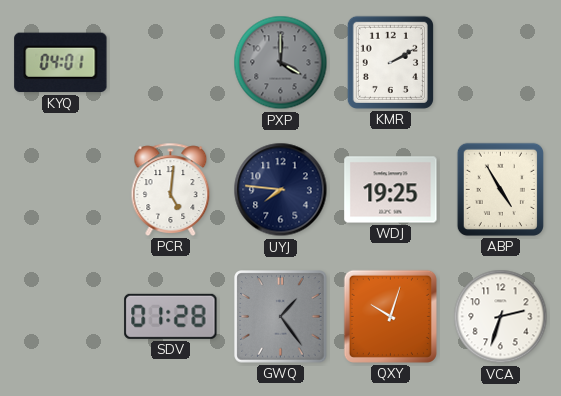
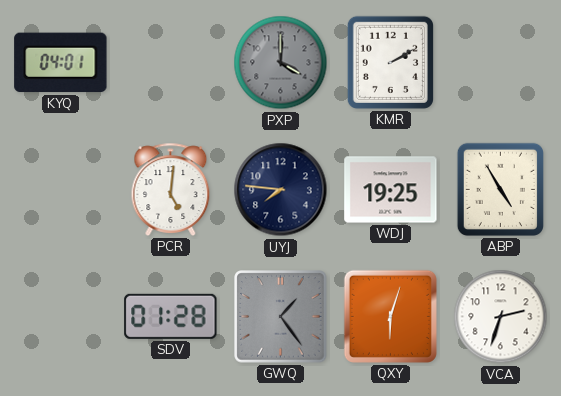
QXY: 10:03 -> 6:03
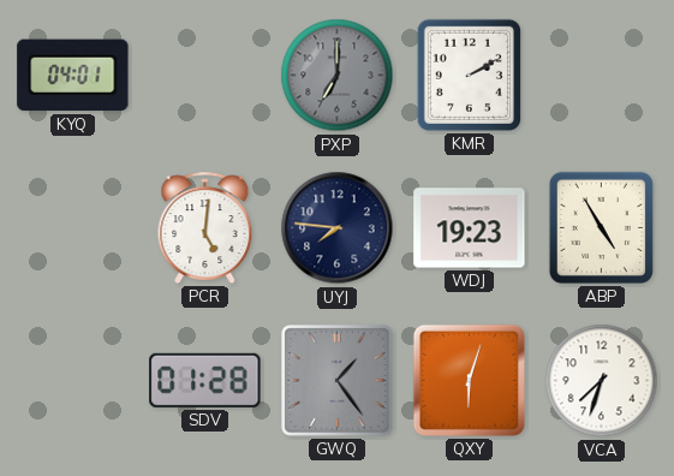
PXP: 4:00 -> 7:00
WDJ: 19:25 -> 19:23
VCA: 2:33 -> 7:33
